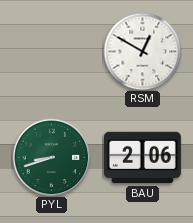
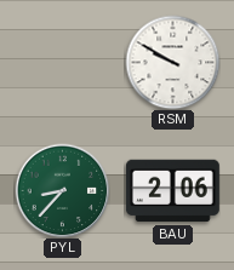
RSM: 12:50 -> 9:50
PYL: 8:42 -> 8:37
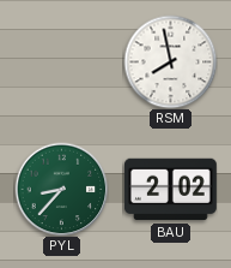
RSM: 9:50 -> 7:58
BAU: 2:06 -> 2:02
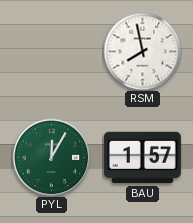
PYL: 8:37 -> 12:05
BAU: 2:02 -> 1:57
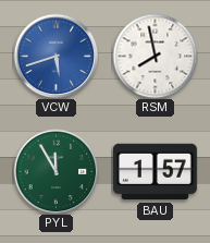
VCW: none -> 5:42
PYL: 12:05 -> 11:55
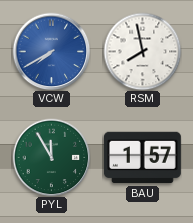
VCW: 5:42 -> 7:40
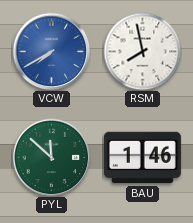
PYL: 11:55 -> 11:52
BAU: 1:57 -> 1:46
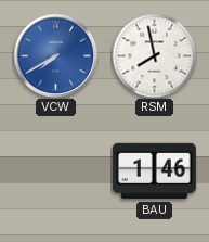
PYL: 11:52 -> none
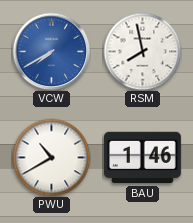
PWU: none -> 10:40
